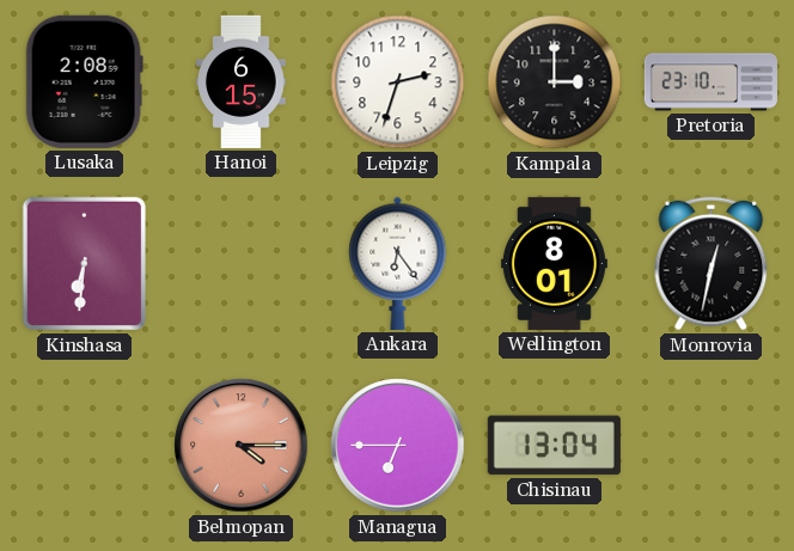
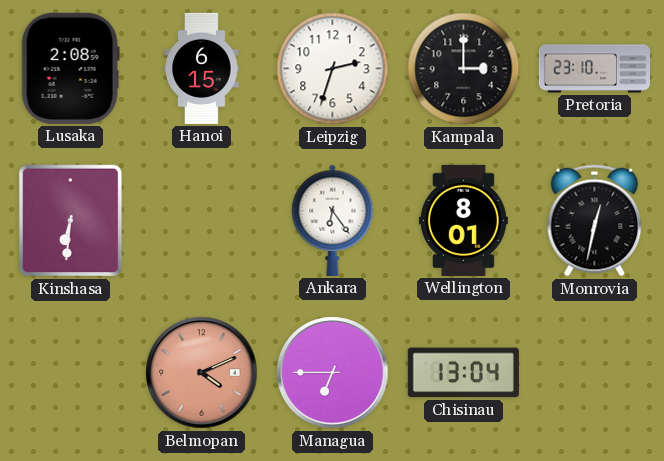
Belmopan: 4:15 -> 4:11
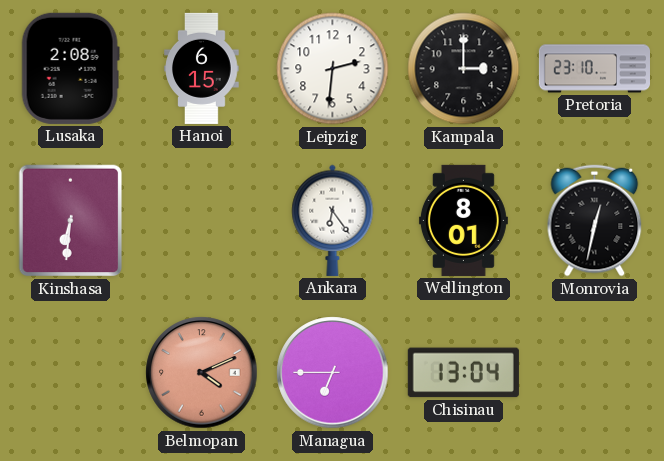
Leipzig: 2:33 -> 2:31
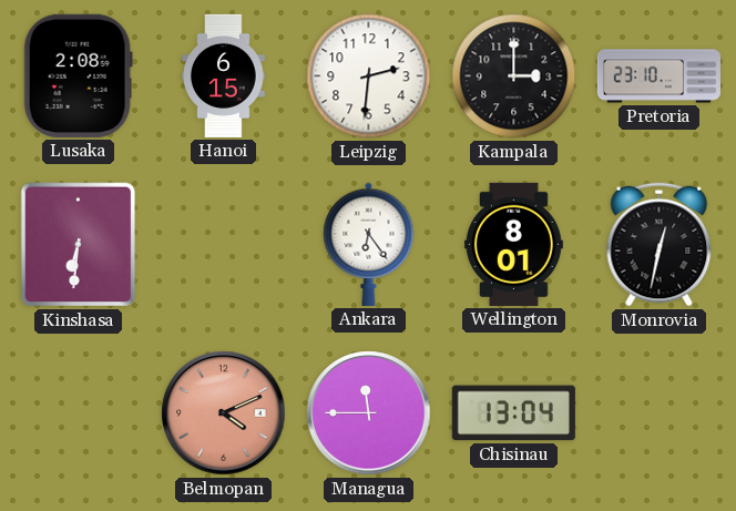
Managua: 6:45 -> 11:45
